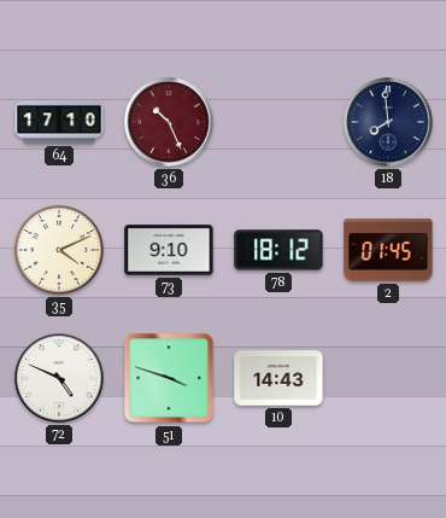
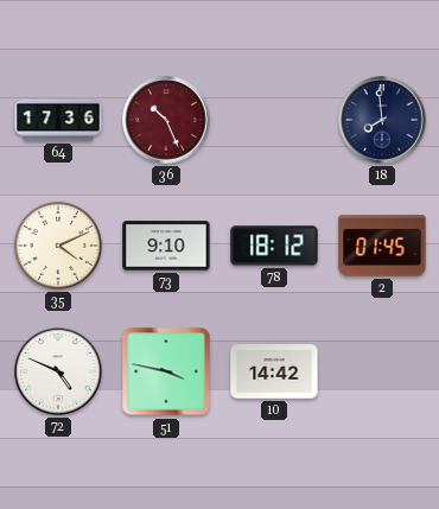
64: 17:10 -> 17:36
51: 3:48 -> 3:47
10: 14:43 -> 14:42
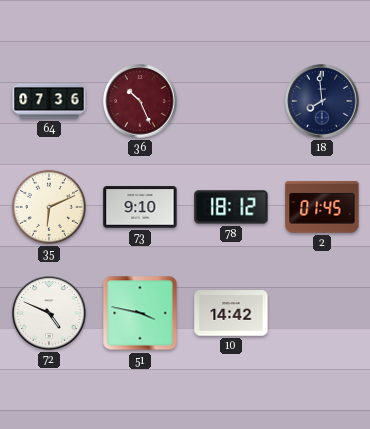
64: 17:36 -> 07:36
35: 4:11 -> 6:11
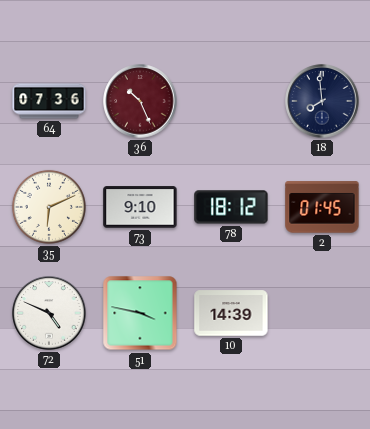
10: 14:42 -> 14:39
